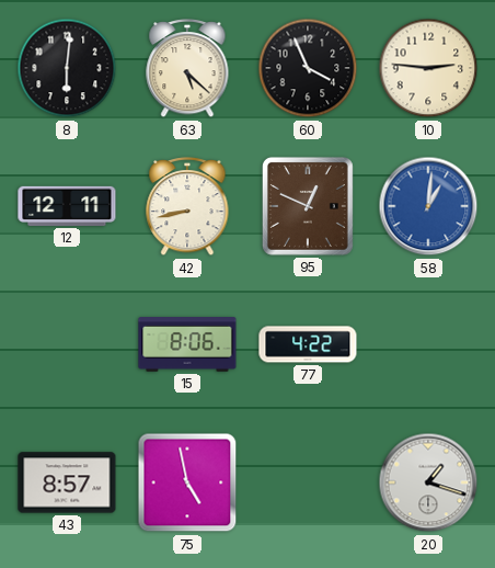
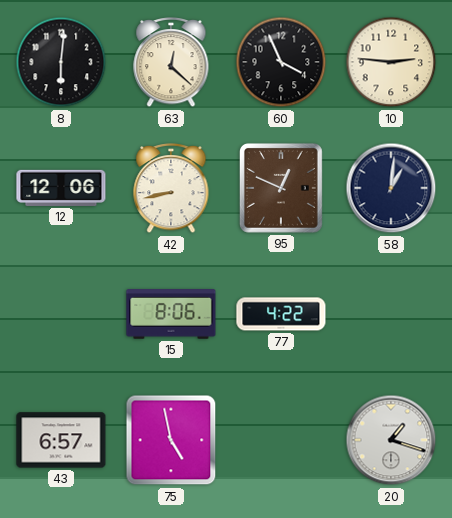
63: 5:22 -> 12:22
12: 12:11 -> 12:06
58 dial: blue -> navy
43: 8:57 -> 6:57
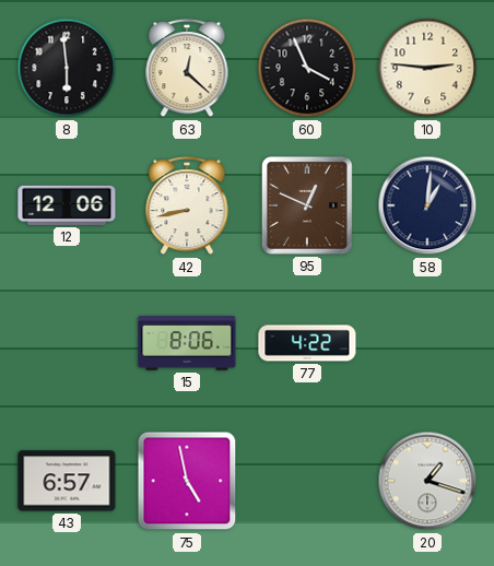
8: 6:01 -> 5:59
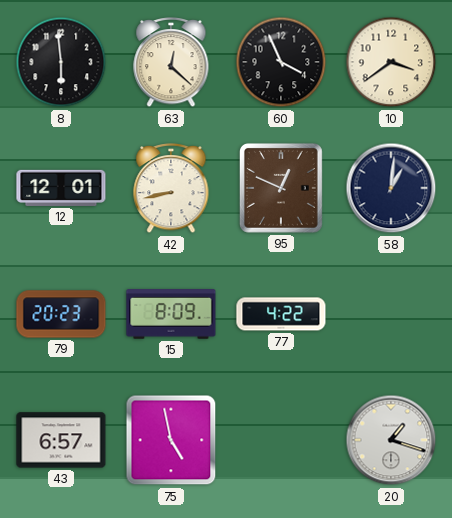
10: 2:46 -> 3:39
12: 12:06 -> 12:01
79: none -> 20:23
15: 8:06 -> 8:09
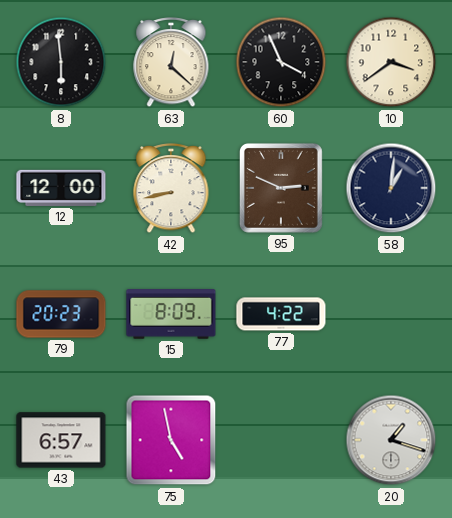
12: 12:01 -> 12:00
95: 12:49 -> 2:49
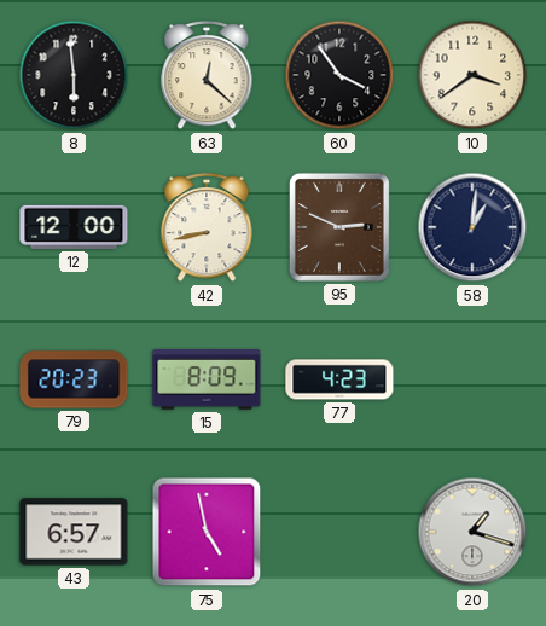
60: 3:56 -> 3:54
77: 4:22 -> 4:23
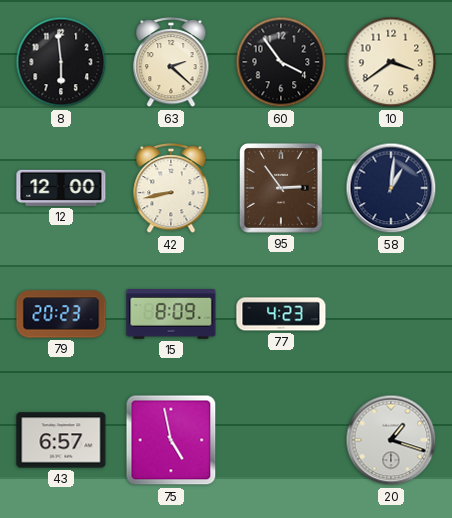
63: 12:22 -> 2:22
95: 2:49 -> 2:54
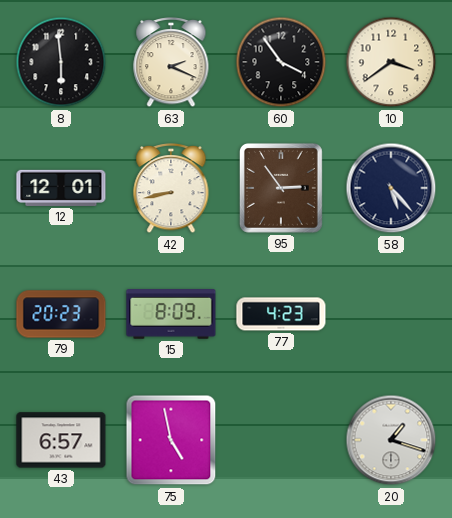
63: 2:22 -> 2:19
12: 12:00 -> 12:01
58: 1:01 -> 5:23
